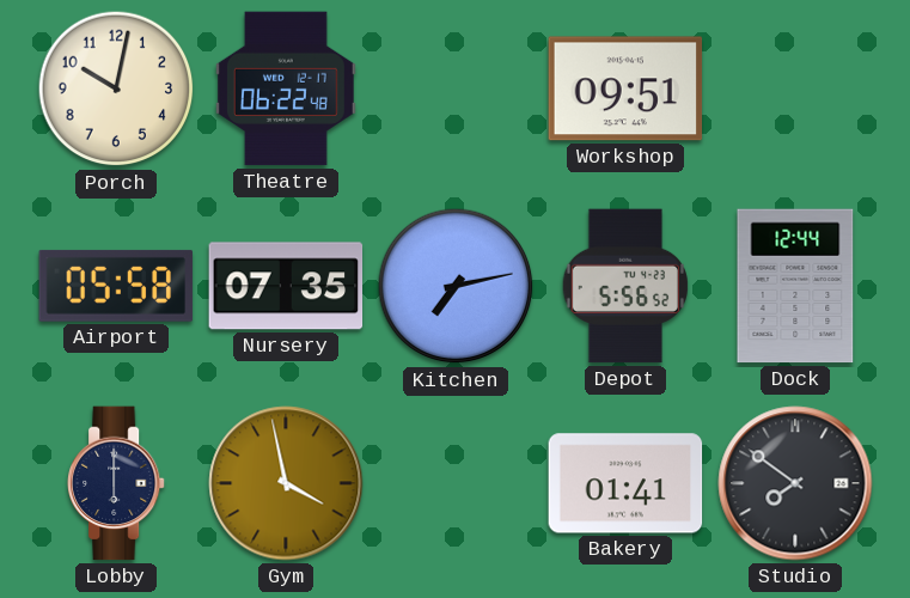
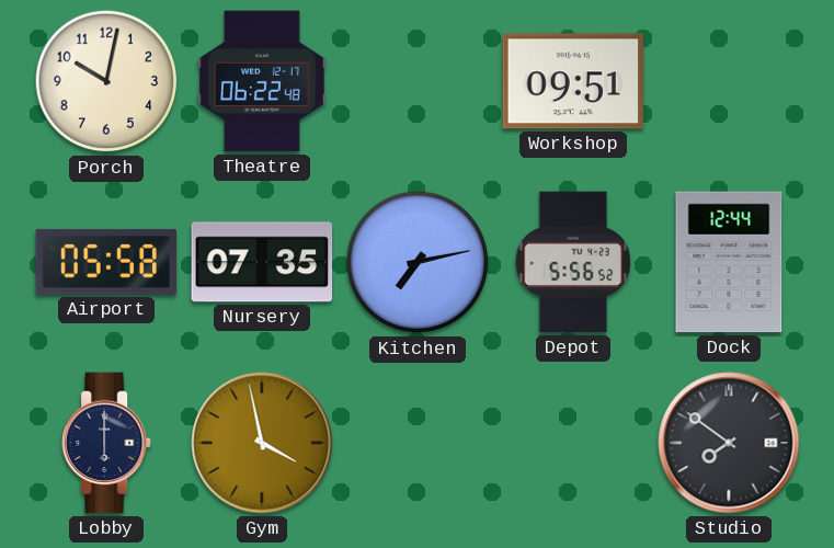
Bakery: 01:41 -> none
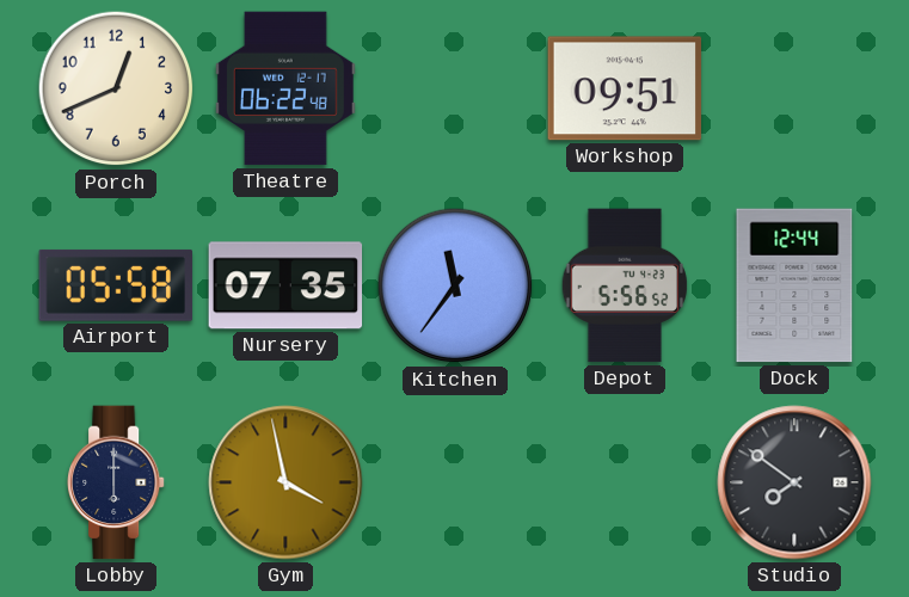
Porch: 10:02 -> 12:41
Kitchen: 7:13 -> 11:36
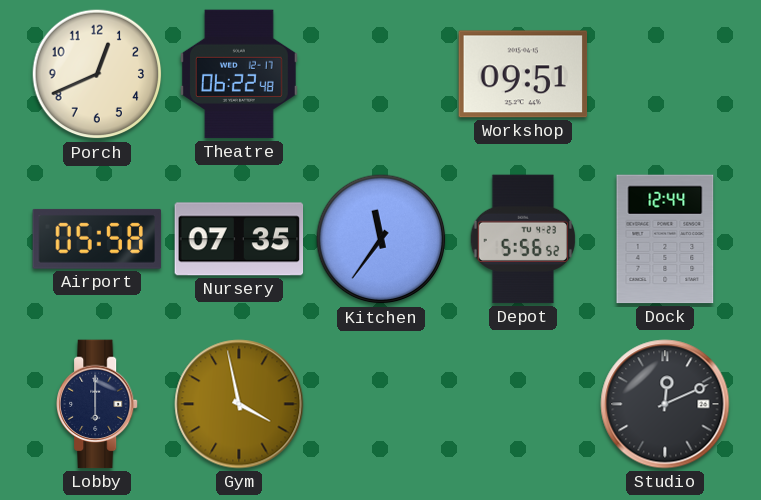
Studio: 7:51 -> 12:11
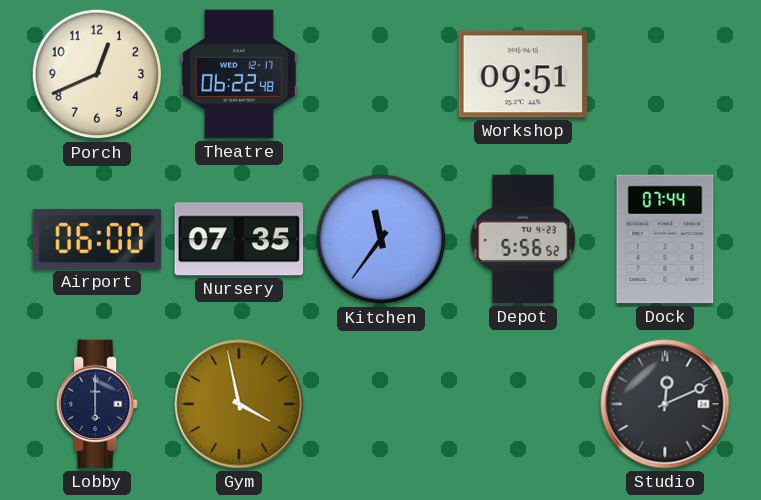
Airport: 05:58 -> 06:00
Dock: 12:44 -> 07:44
